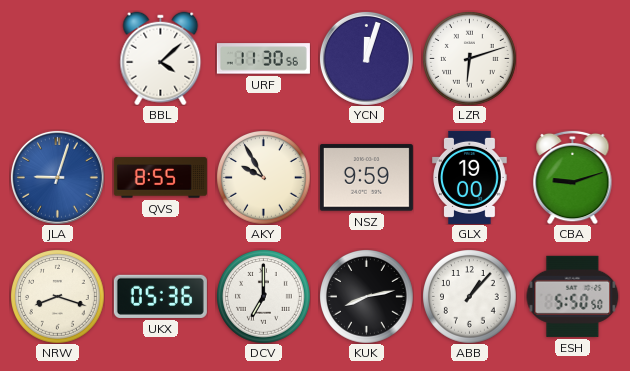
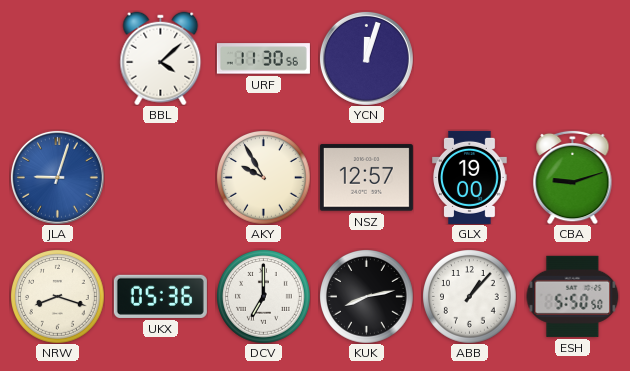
LZR: 6:12 -> none
QVS: 8:55 -> none
NSZ: 9:59 -> 12:57
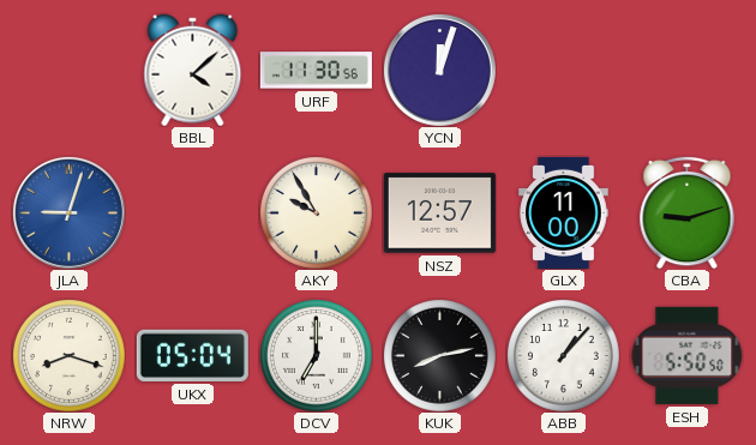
GLX: 19:00 -> 11:00
UKX: 05:36 -> 05:04
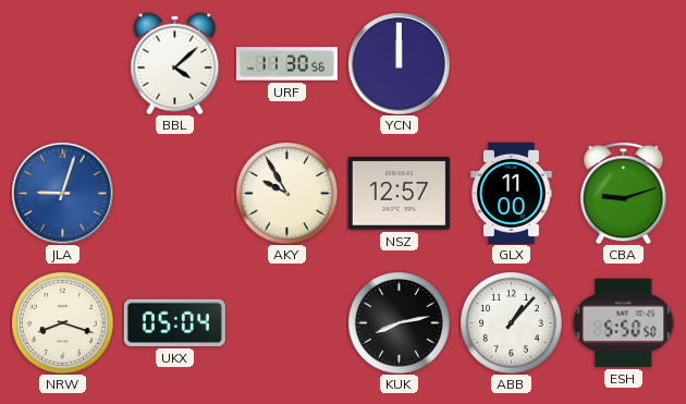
YCN: 12:03 -> 12:00
DCV: 7:00 -> none
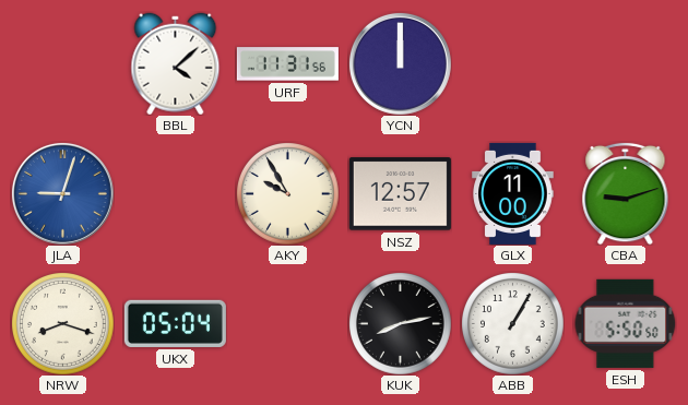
URF: 11:30 -> 11:31
ABB: 1:07 -> 1:05
